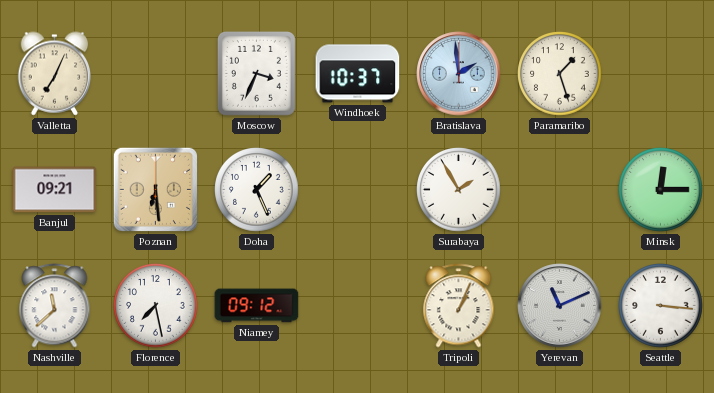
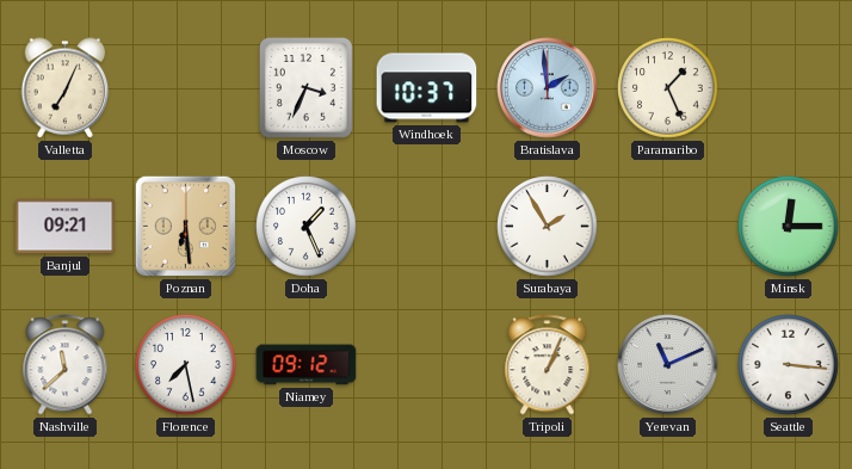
Paramaribo: 1:27 -> 1:26
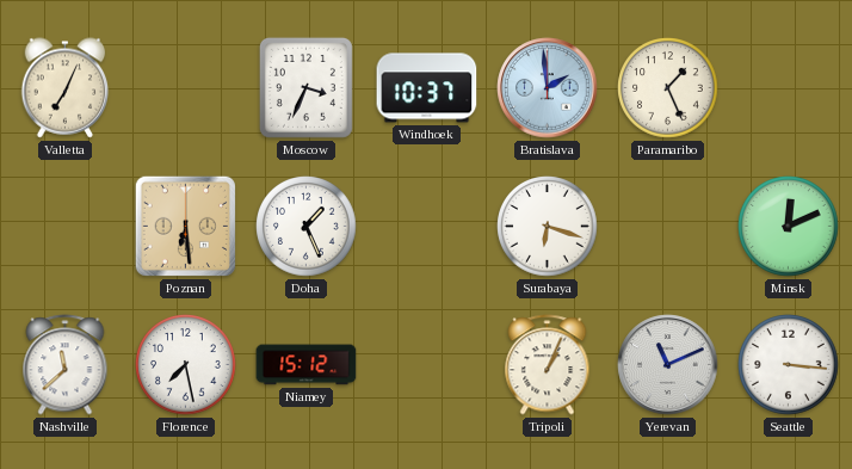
Banjul: 09:21 -> none
Surabaya: 1:55 -> 6:18
Minsk: 12:15 -> 12:11
Niamey: 09:12 -> 15:12
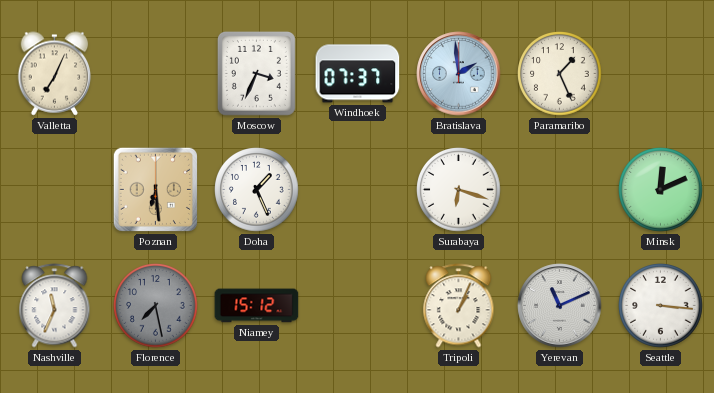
Windhoek: 10:37 -> 07:37
Nashville: 11:38 -> 11:34
Florence dial: white -> grey
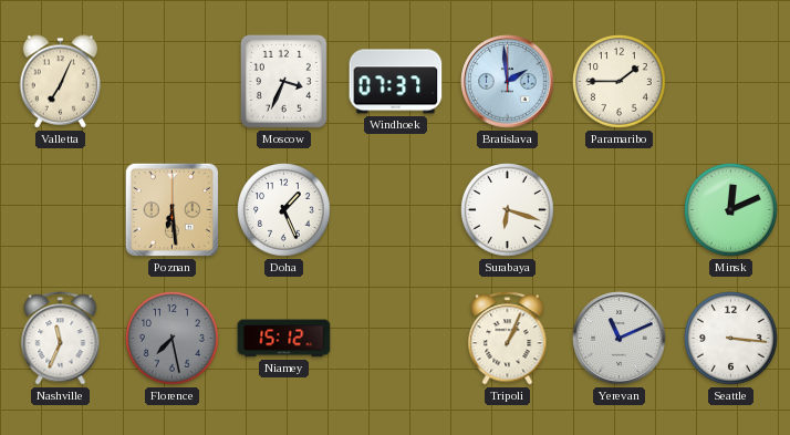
Paramaribo: 1:26 -> 1:45
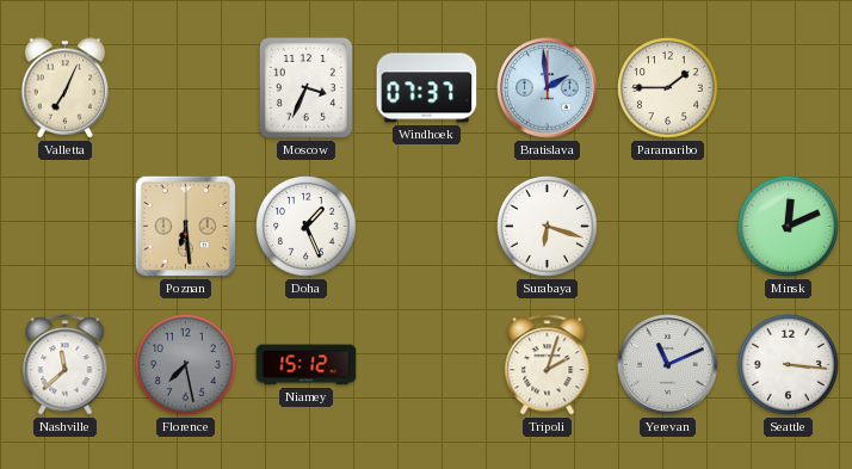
Nashville: 11:34 -> 11:38
Tripoli: 1:04 -> 2:03
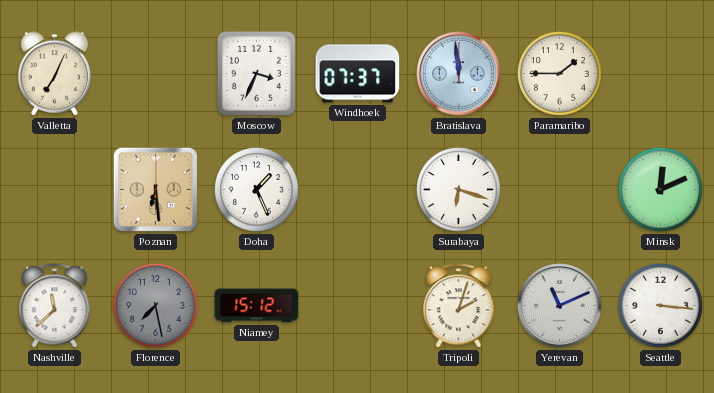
Bratislava: 1:59 -> 11:59
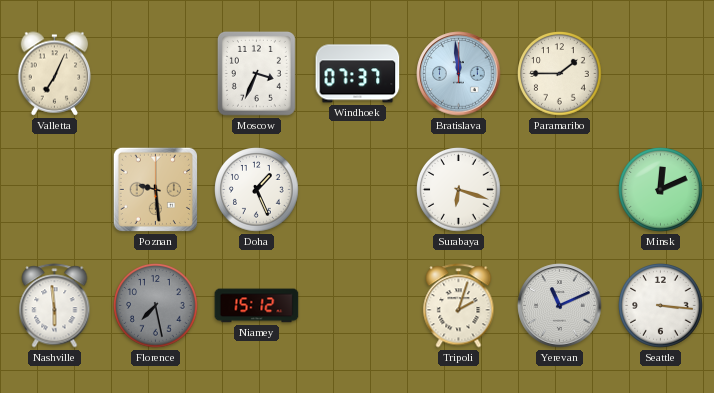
Poznan: 6:29 -> 9:29
Nashville: 11:38 -> 5:59
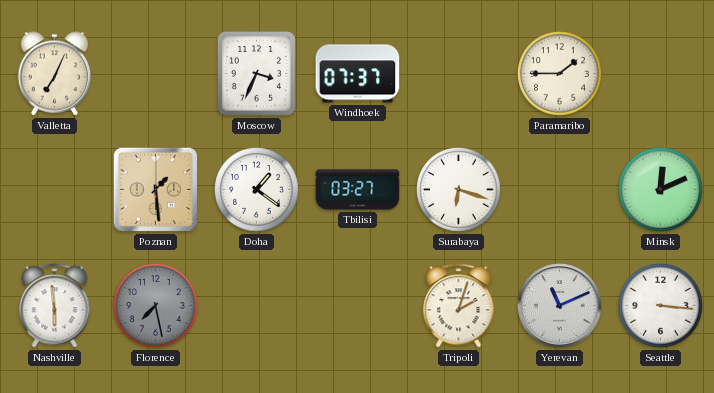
Bratislava: 11:59 -> none
Poznan: 9:29 -> 1:29
Doha: 1:26 -> 1:21
Tbilisi: none -> 03:27
Niamey: 15:12 -> none
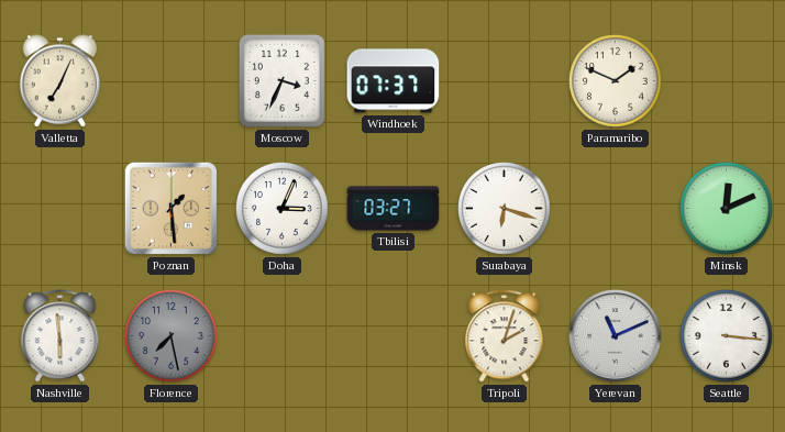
Paramaribo: 1:45 -> 1:49
Doha: 1:21 -> 3:04
